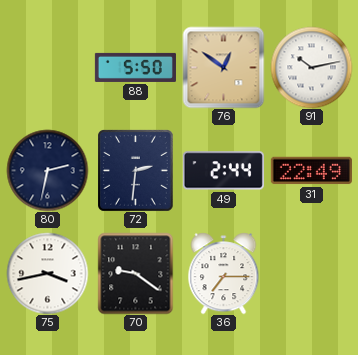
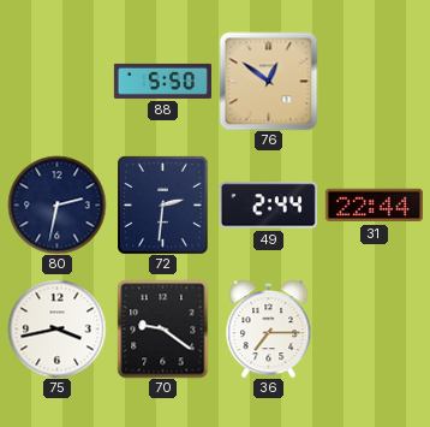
91: 10:13 -> none
31: 22:49 -> 22:44
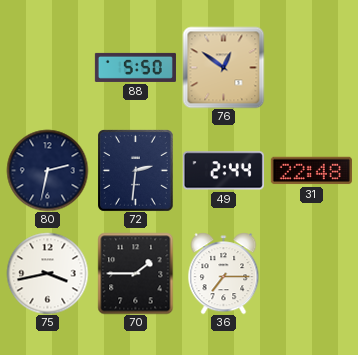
31: 22:44 -> 22:48
70: 9:21 -> 1:45
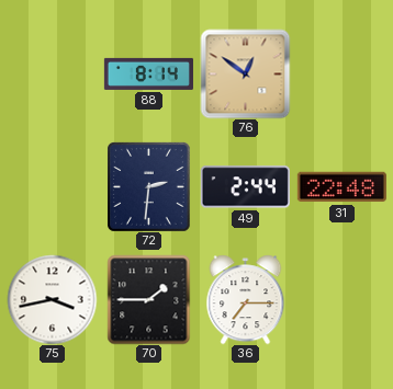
88: 5:50 -> 8:14
80: 2:32 -> none
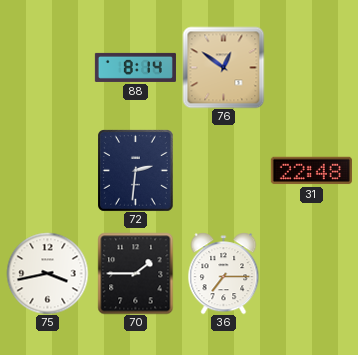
49: 2:44 -> none
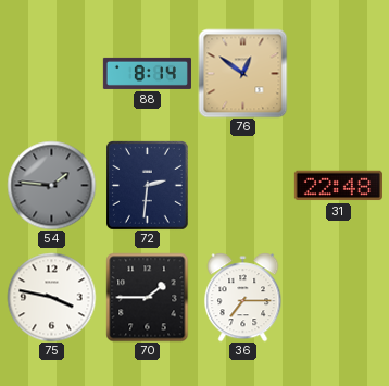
54: none -> 1:46
75: 3:43 -> 3:47
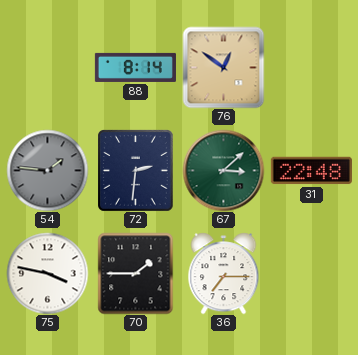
67: none -> 3:08
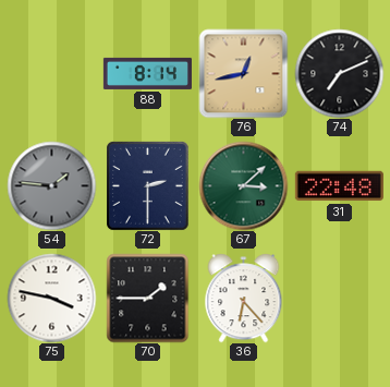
76: 12:51 -> 12:43
74: none -> 7:11
72: 2:31 -> 2:30
36: 7:15 -> 6:23
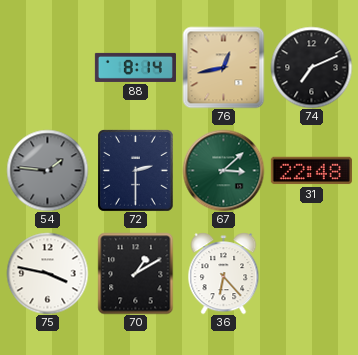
70: 1:45 -> 1:10
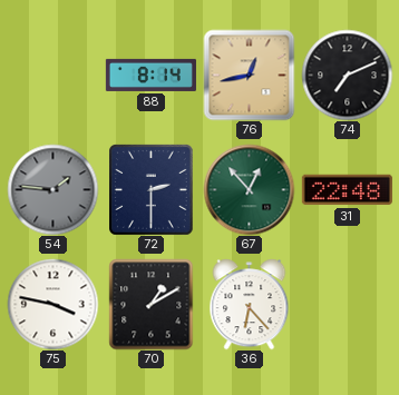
67: 3:08 -> 12:53
